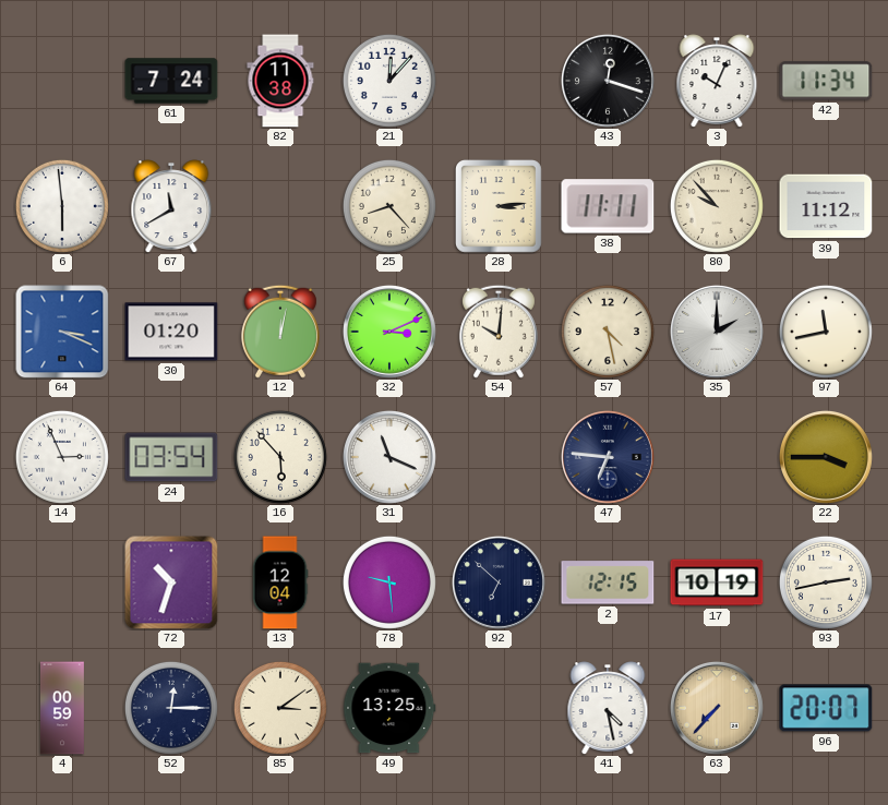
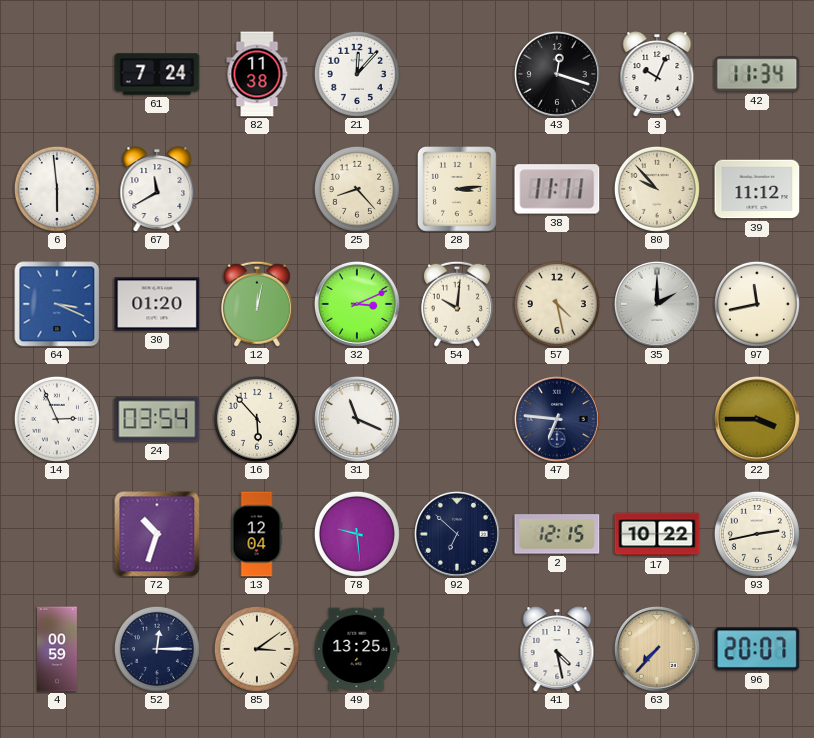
17: 10:19 -> 10:22
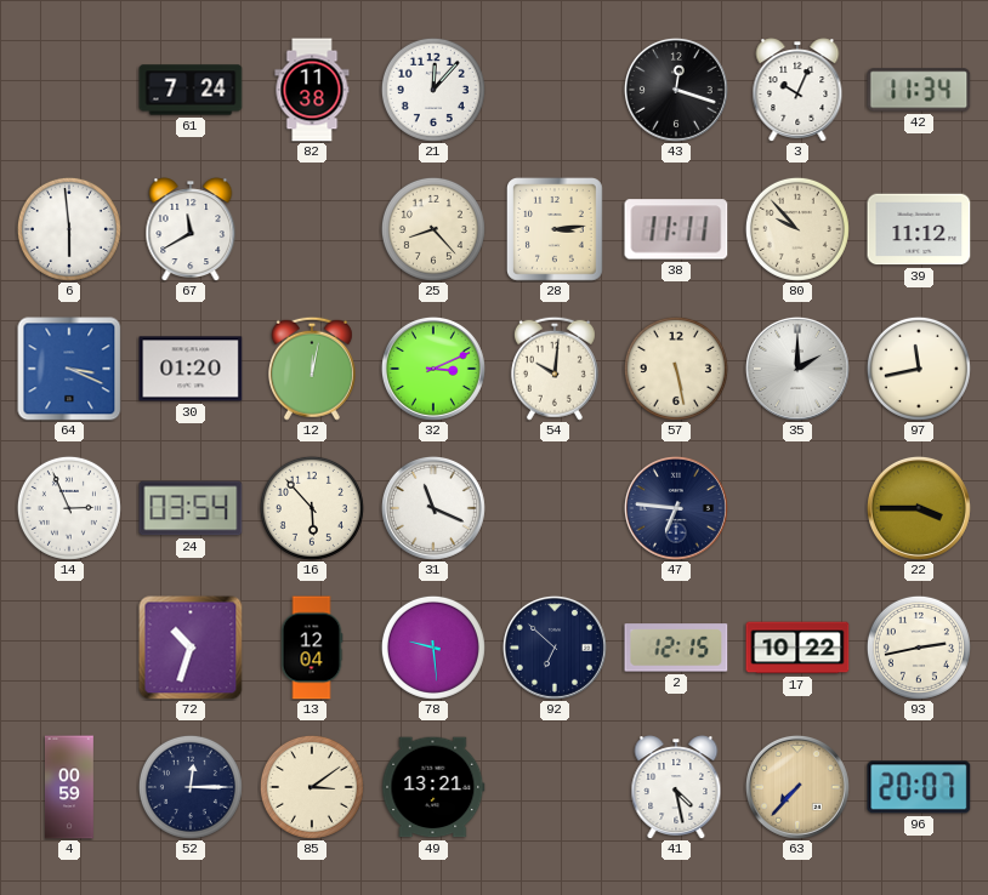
57: 4:28 -> 5:28
49: 13:25 -> 13:21
